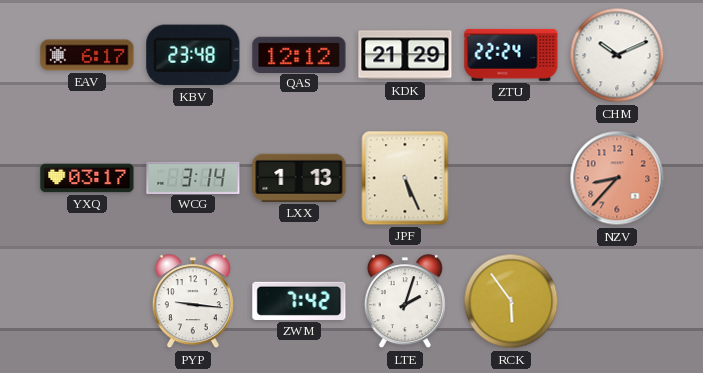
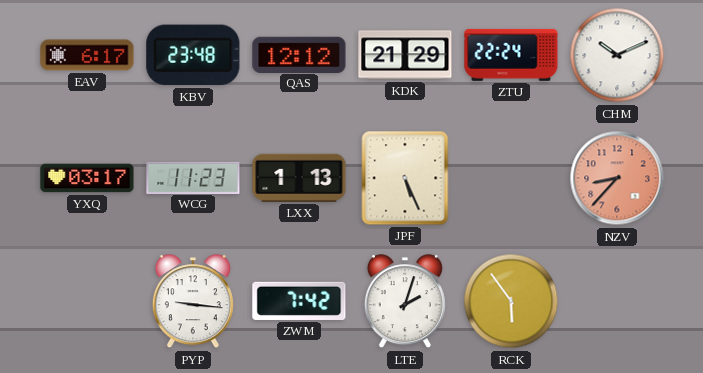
WCG: 3:14 -> 11:23
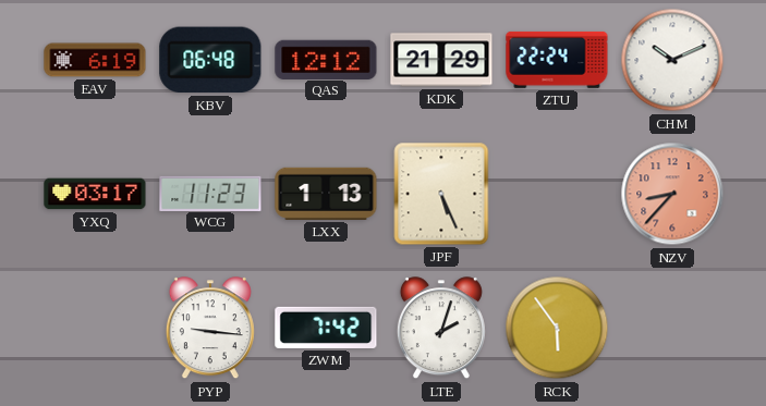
EAV: 6:17 -> 6:19
KBV: 23:48 -> 06:48
